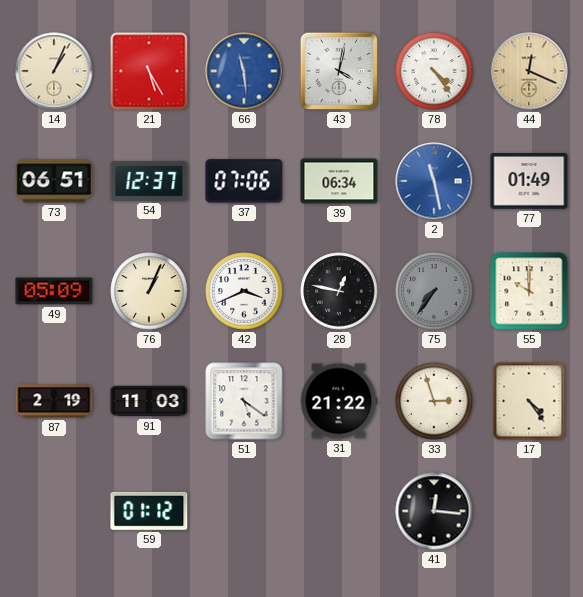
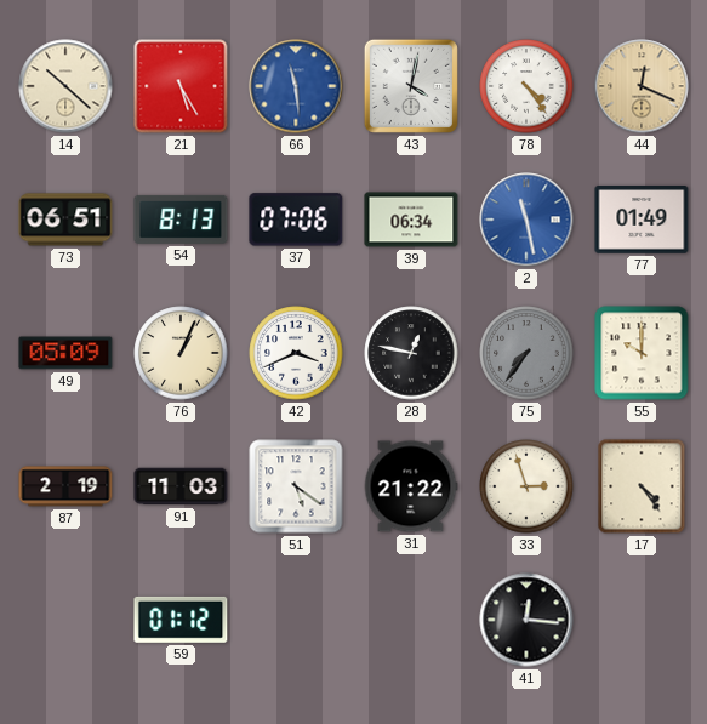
14: 1:04 -> 10:22
54: 12:37 -> 8:13
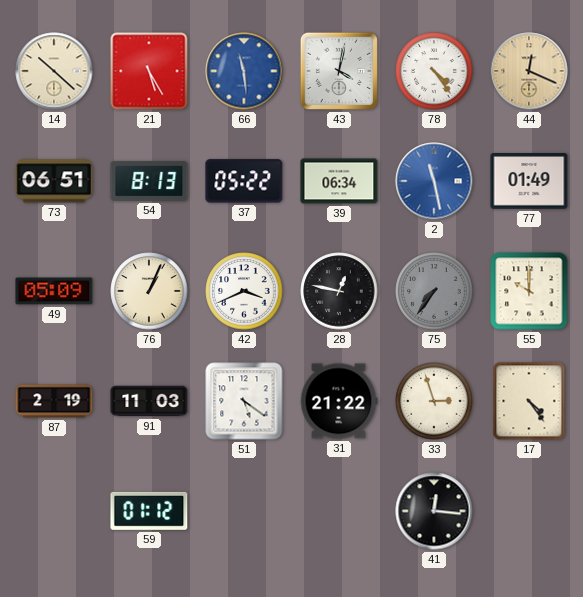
37: 07:06 -> 05:22
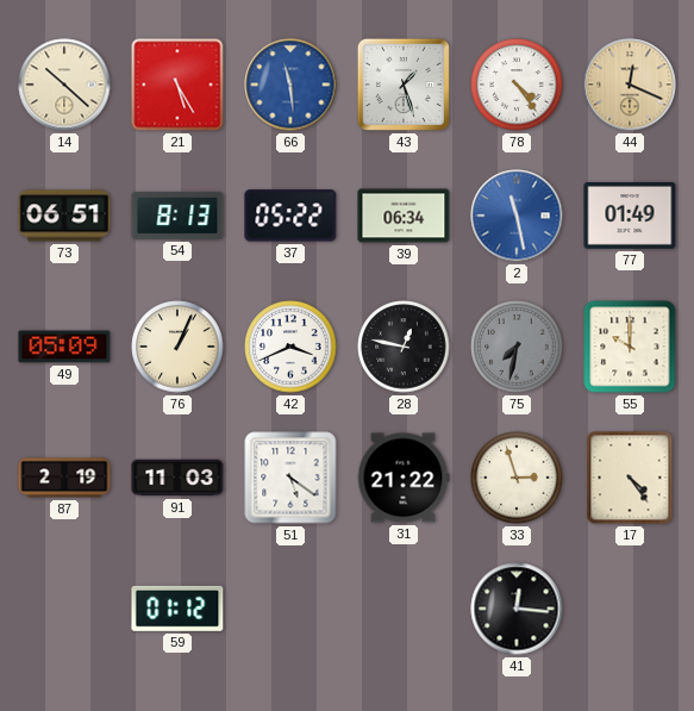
43: 4:02 -> 1:27
75: 7:36 -> 7:32
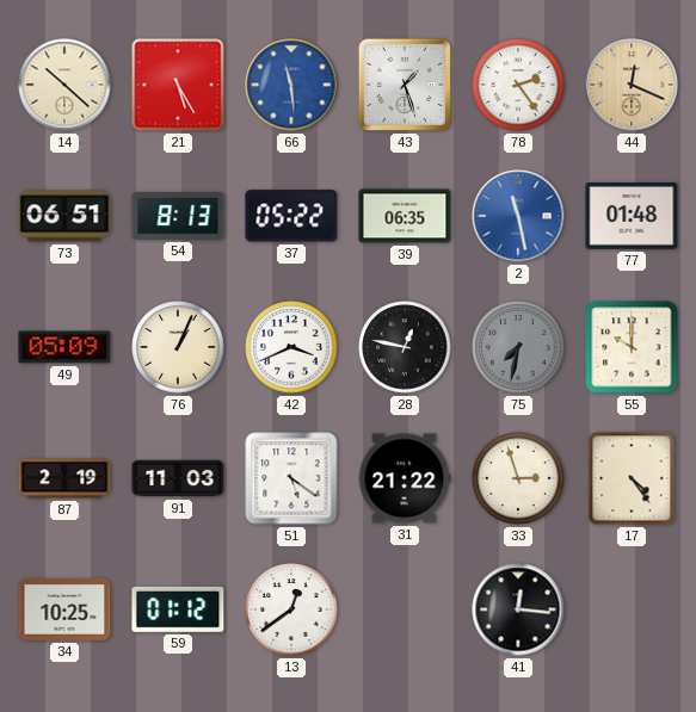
78: 4:24 -> 2:24
39: 06:34 -> 06:35
77: 01:49 -> 01:48
34: none -> 10:25
13: none -> 12:39
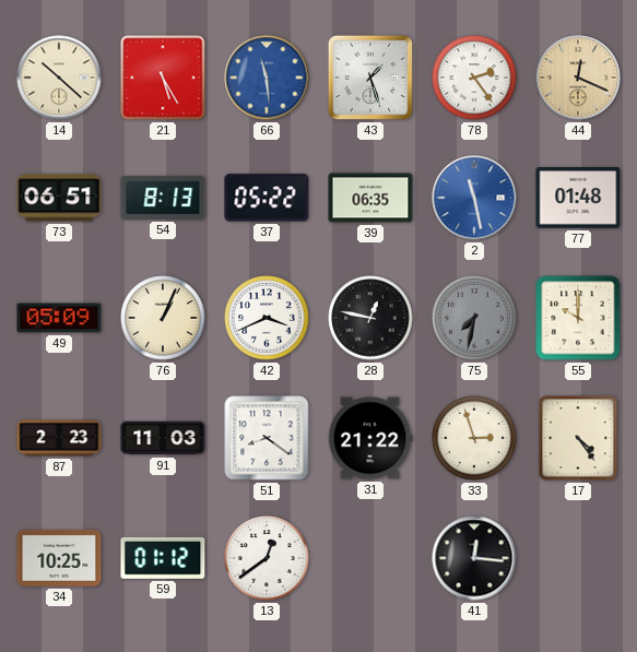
87: 2:19 -> 2:23
51: 5:21 -> 8:21
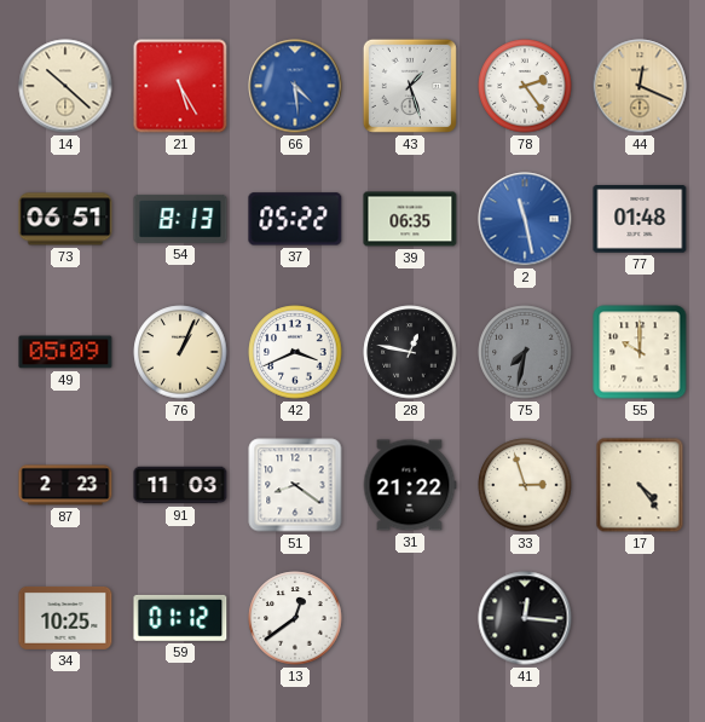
66: 11:29 -> 4:29
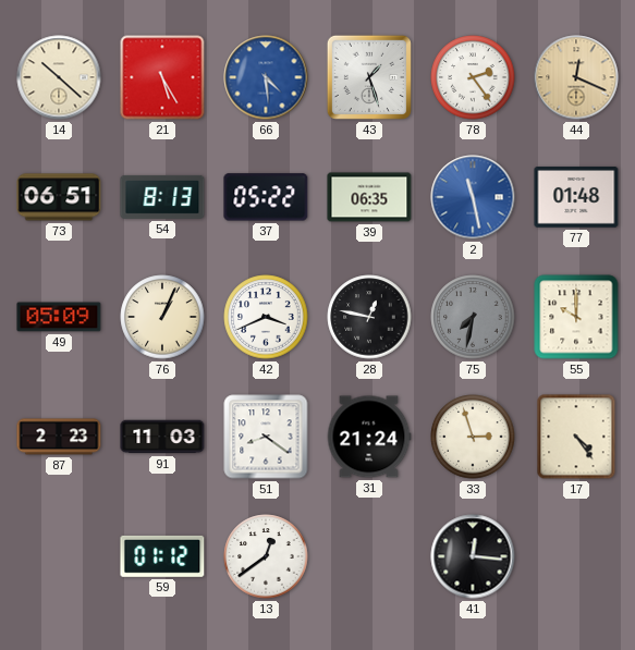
31: 21:22 -> 21:24
34: 10:25 -> none
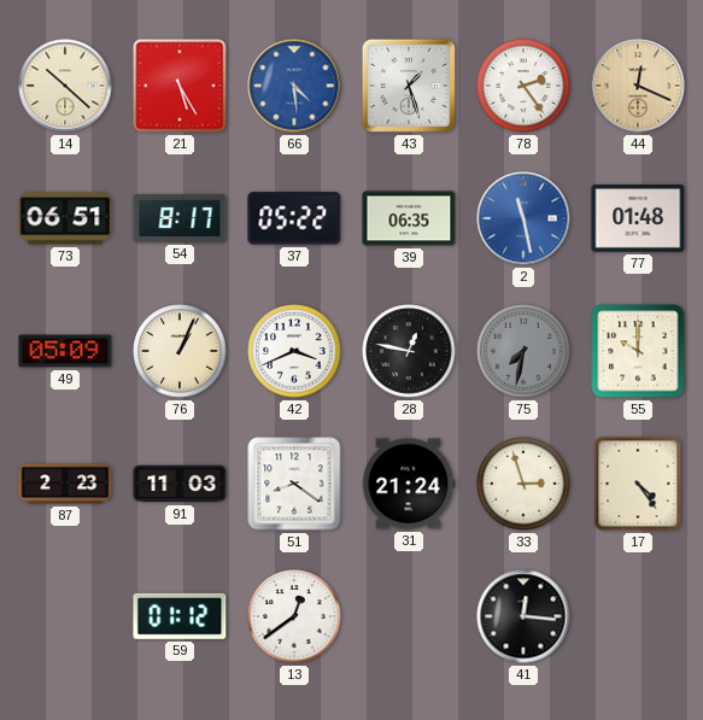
54: 8:13 -> 8:17
